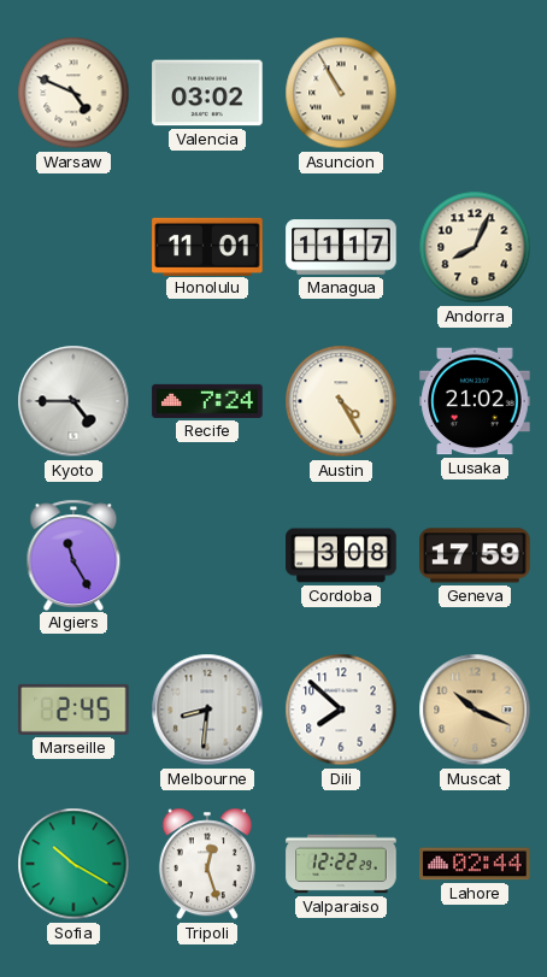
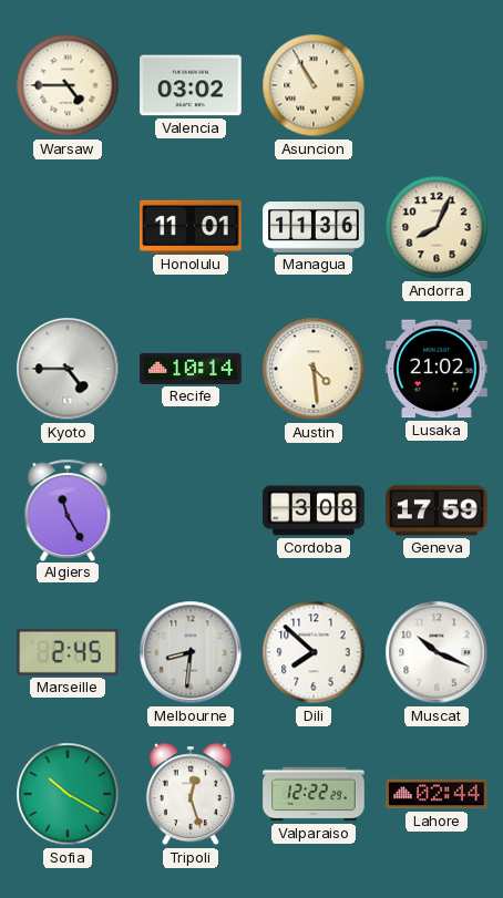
Warsaw: 4:49 -> 4:45
Managua: 11:17 -> 11:36
Recife: 7:24 -> 10:14
Austin: 4:25 -> 4:29
Muscat dial: champagne -> white
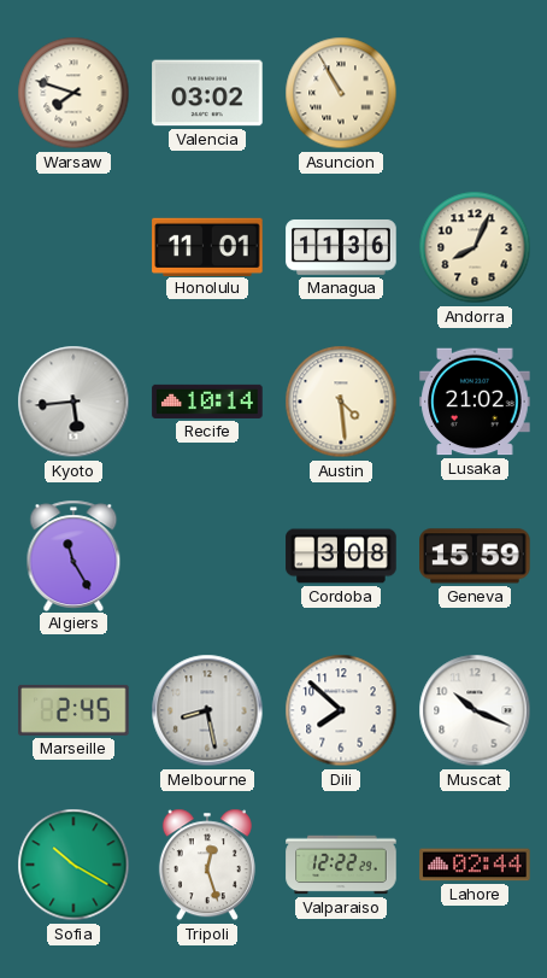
Warsaw: 4:45 -> 7:48
Kyoto: 4:45 -> 5:44
Geneva: 17:59 -> 15:59
Melbourne: 8:31 -> 8:28
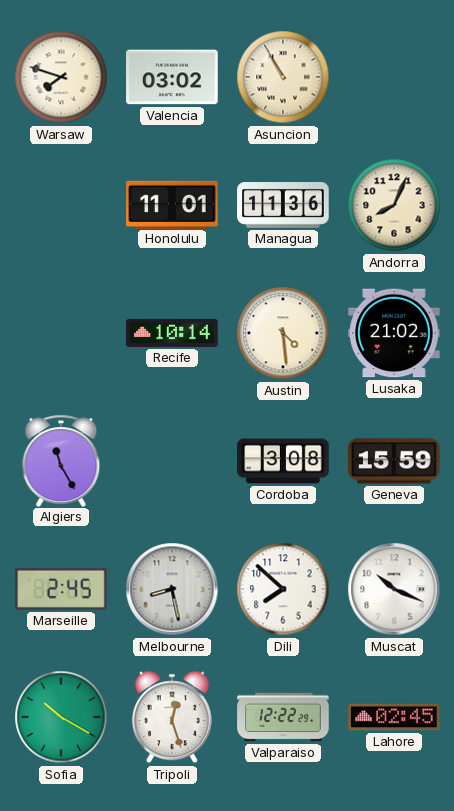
Kyoto: 5:44 -> none
Lahore: 02:44 -> 02:45
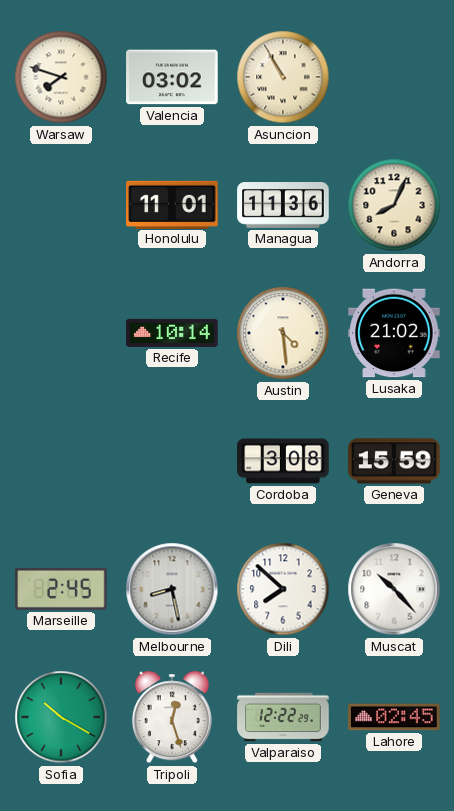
Algiers: 11:25 -> none
Muscat: 10:19 -> 10:23
